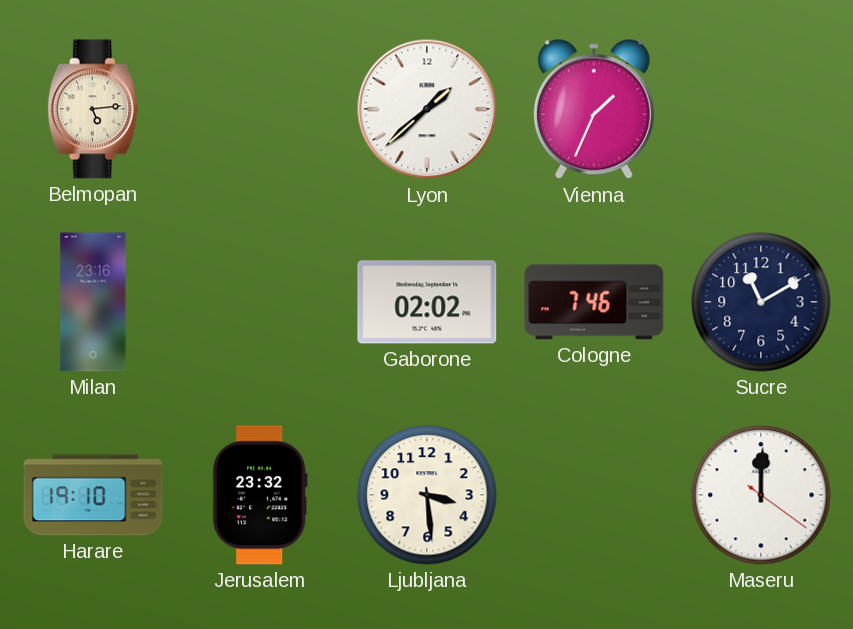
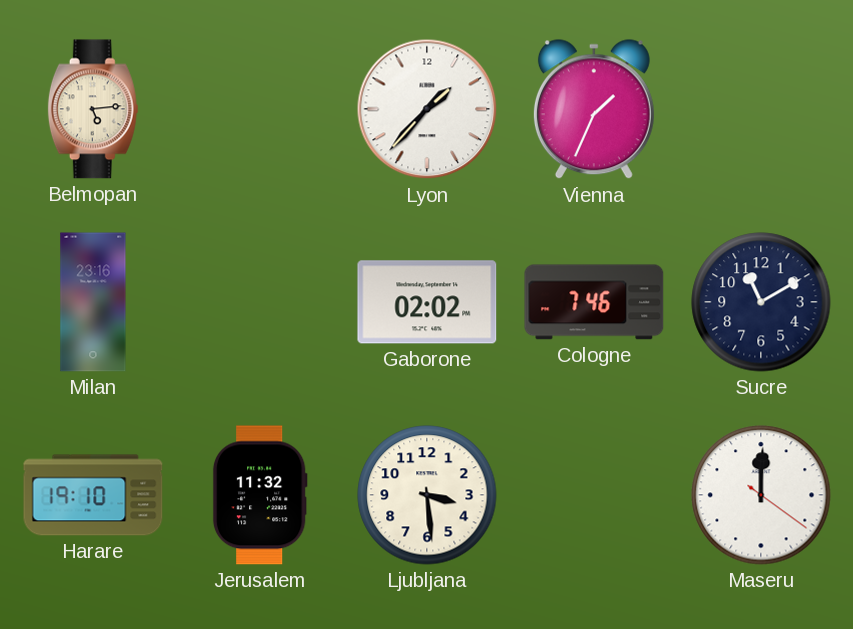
Lyon: 1:38 -> 1:37
Jerusalem: 23:32 -> 11:32
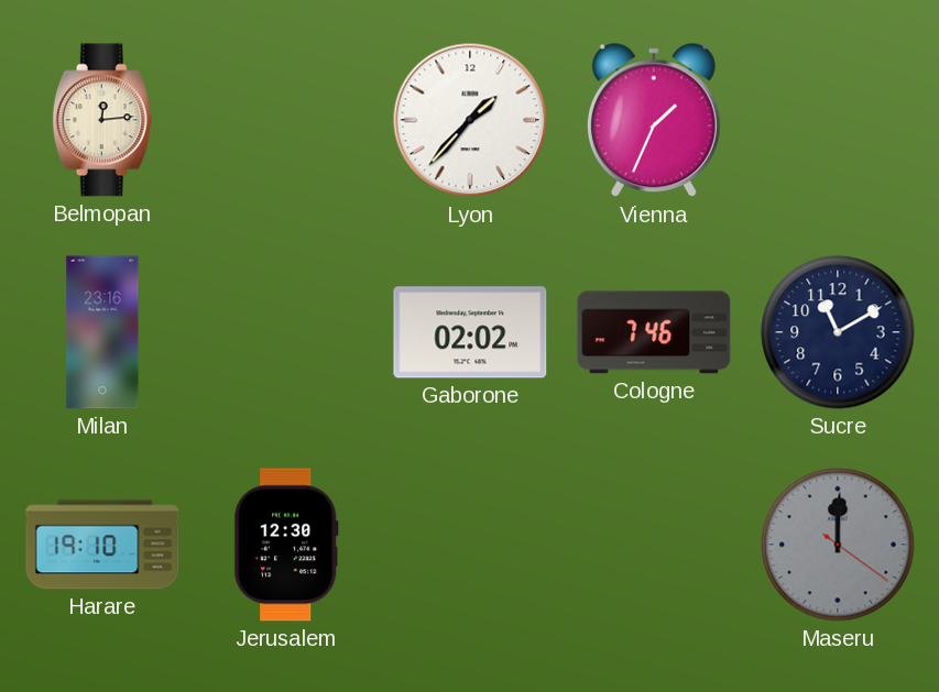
Belmopan: 5:14 -> 12:14
Jerusalem: 11:32 -> 12:30
Ljubljana: 3:29 -> none
Maseru dial: white -> grey
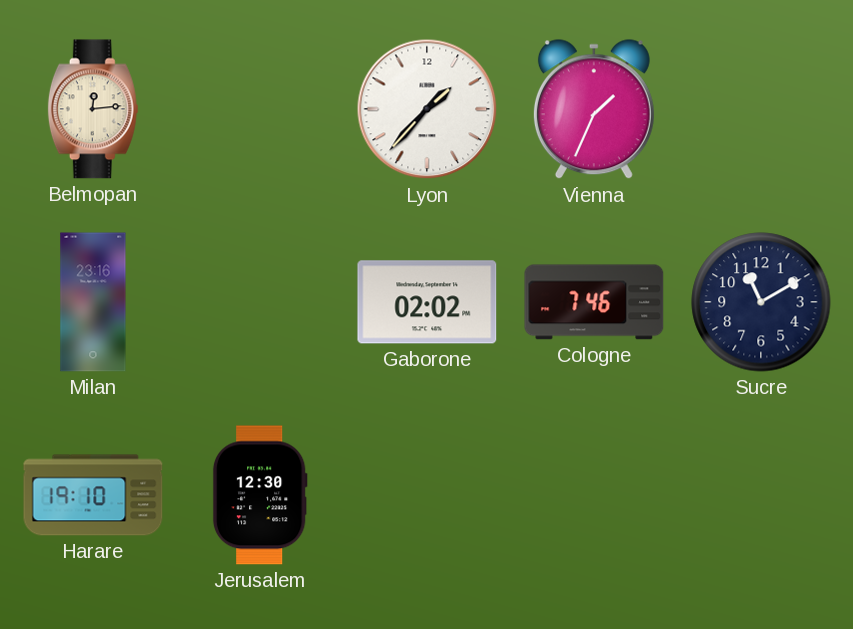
Maseru: 12:00 -> none
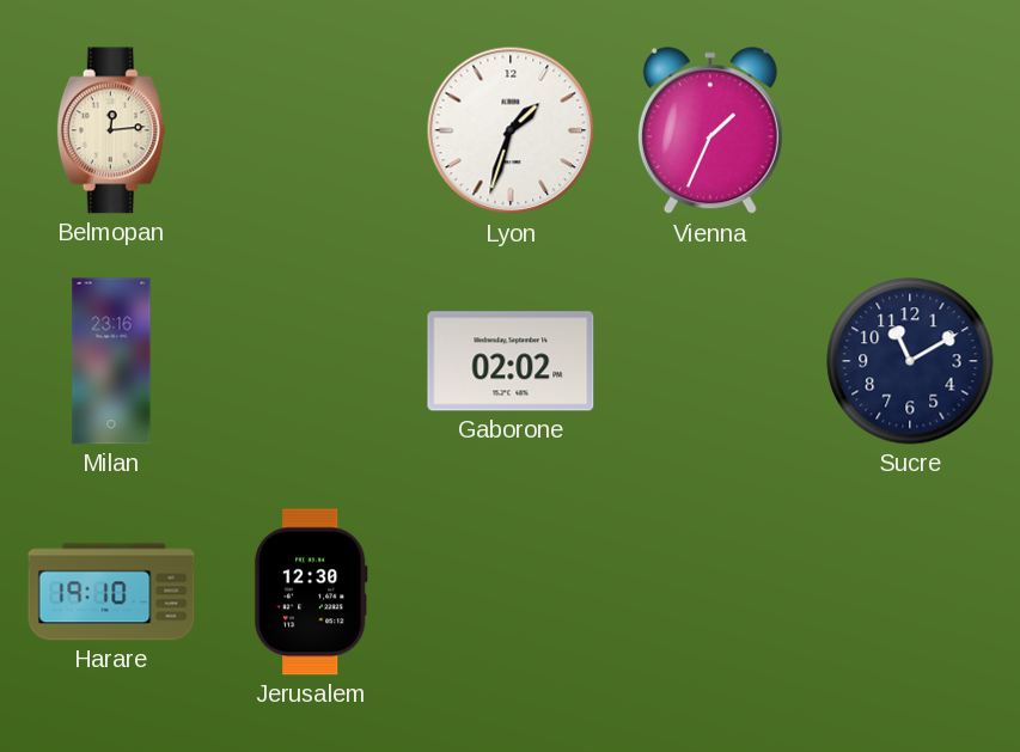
Lyon: 1:37 -> 1:33
Cologne: 7:46 -> none
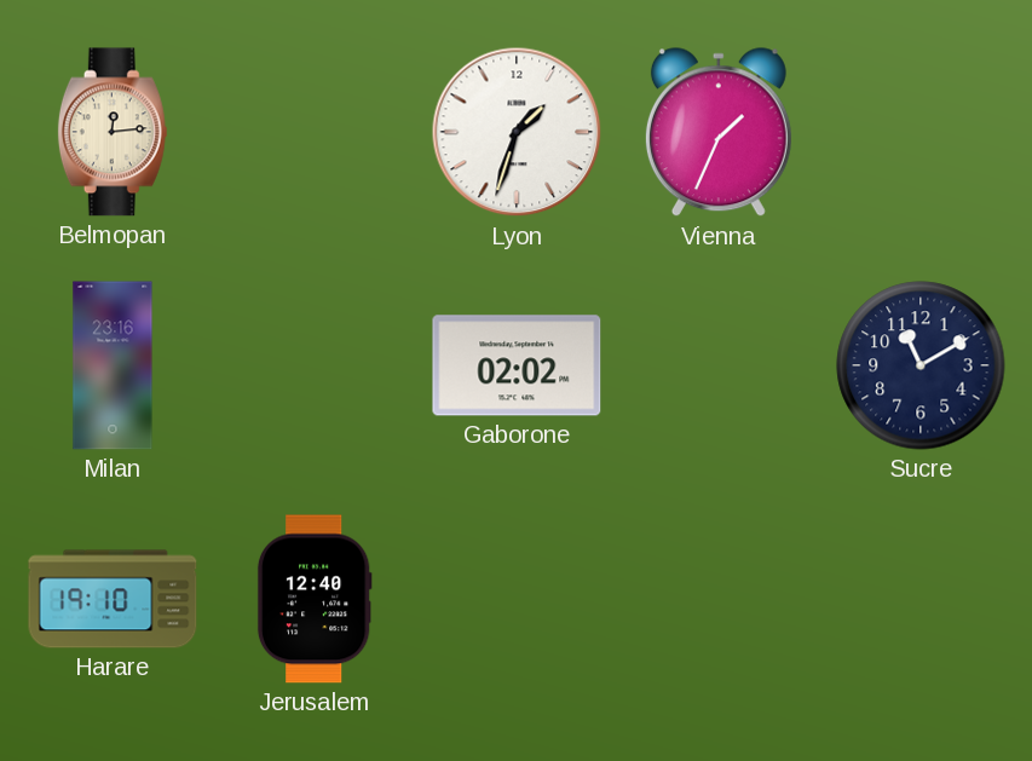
Jerusalem: 12:30 -> 12:40
